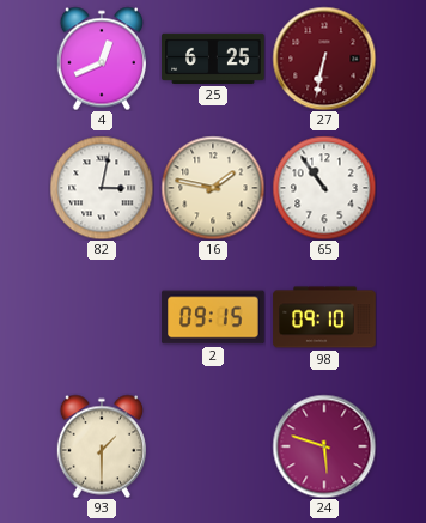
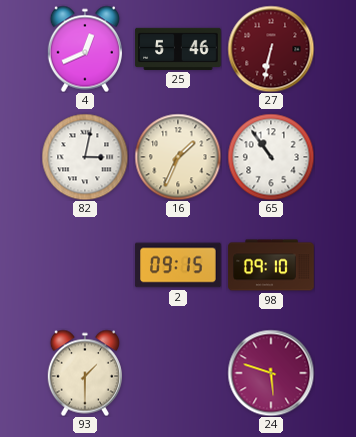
25: 6:25 -> 5:46
16: 1:47 -> 1:34
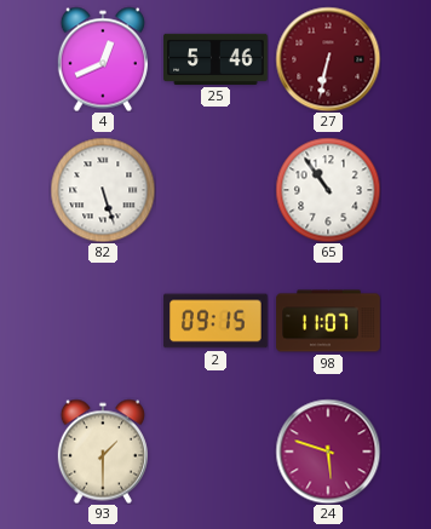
82: 3:02 -> 5:27
16: 1:34 -> none
98: 09:10 -> 11:07
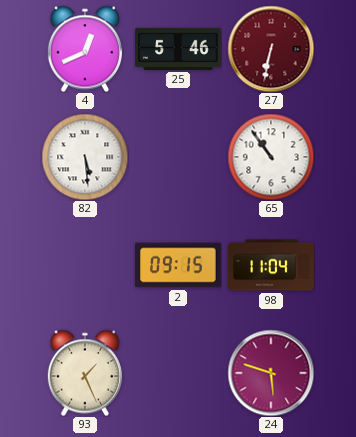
82: 5:27 -> 5:29
98: 11:07 -> 11:04
93: 1:30 -> 1:26
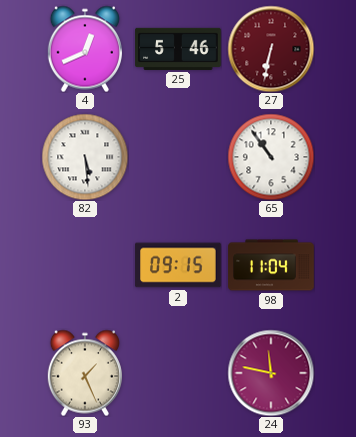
24: 5:48 -> 11:47
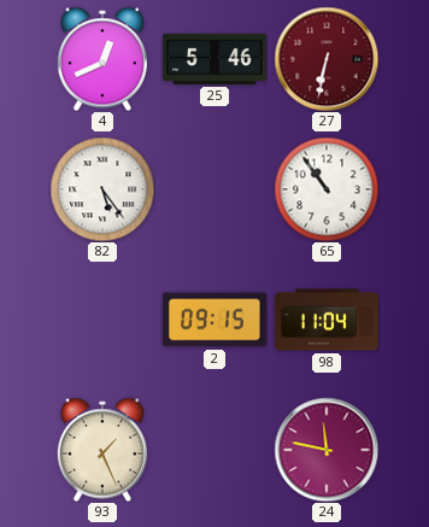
82: 5:29 -> 5:24
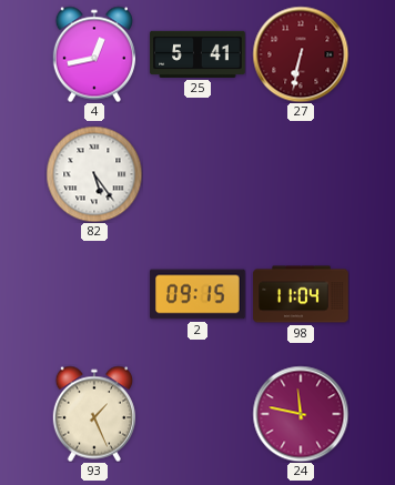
4: 12:41 -> 12:43
25: 5:46 -> 5:41
65: 10:54 -> none
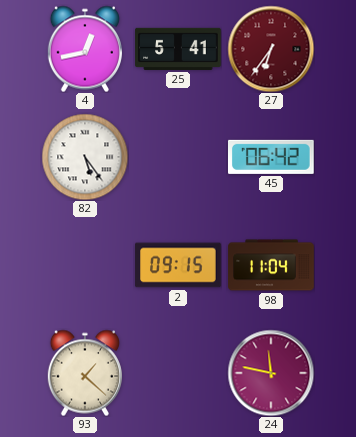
27: 6:32 -> 6:36
45: none -> 06:42
93: 1:26 -> 1:22
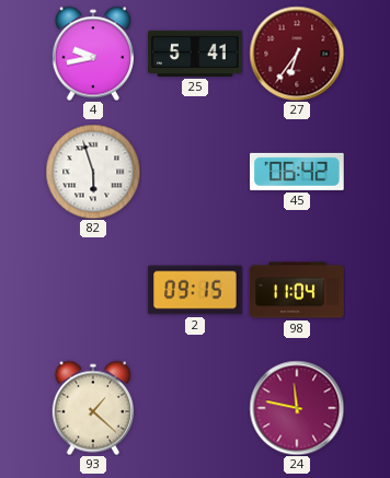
4: 12:43 -> 9:43
82: 5:24 -> 5:57
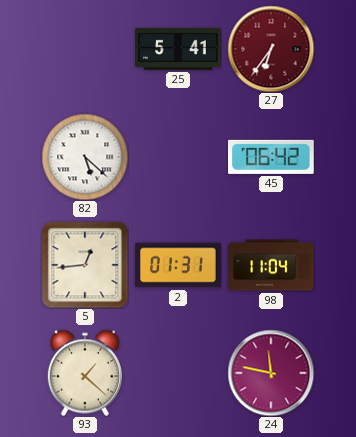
4: 9:43 -> none
82: 5:57 -> 5:22
5: none -> 12:44
2: 09:15 -> 01:31
